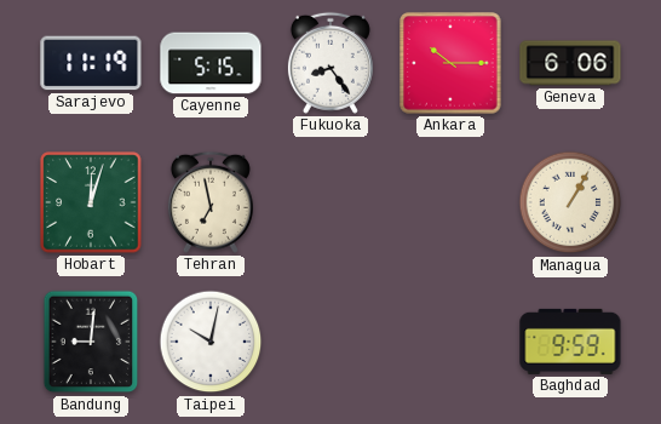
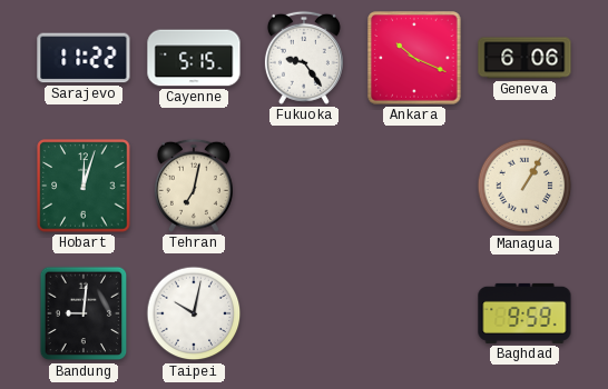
Sarajevo: 11:19 -> 11:22
Fukuoka: 8:24 -> 9:24
Ankara: 10:15 -> 10:19
Tehran: 6:58 -> 7:02
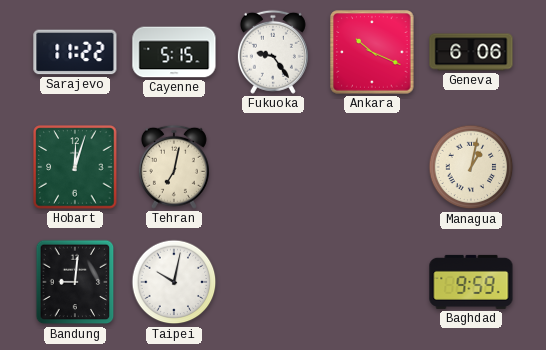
Managua: 1:05 -> 1:02
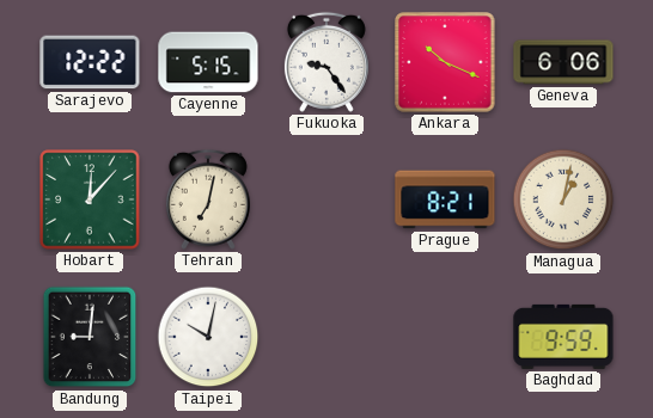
Sarajevo: 11:22 -> 12:22
Hobart: 12:03 -> 12:07
Prague: none -> 8:21
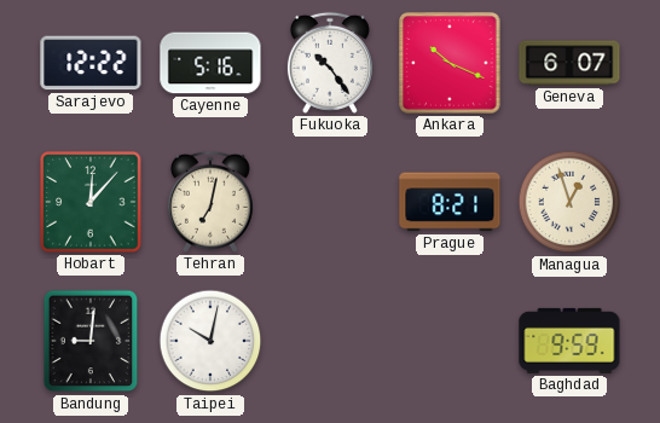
Cayenne: 5:15 -> 5:16
Fukuoka: 9:24 -> 10:24
Geneva: 6:06 -> 6:07
Managua: 1:02 -> 12:57
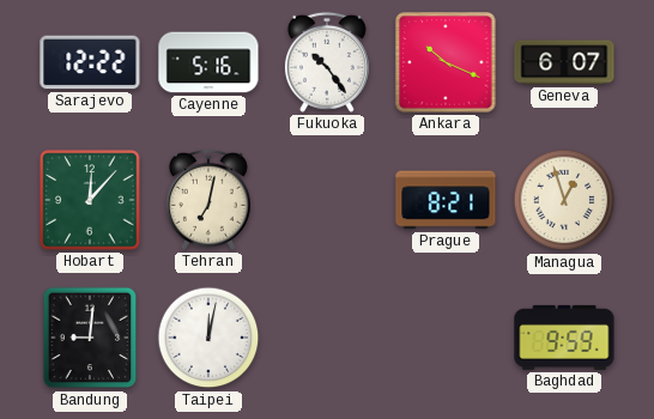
Taipei: 10:02 -> 12:02
